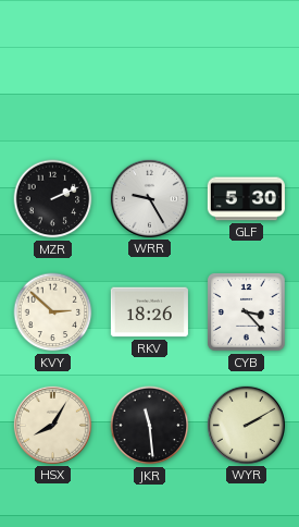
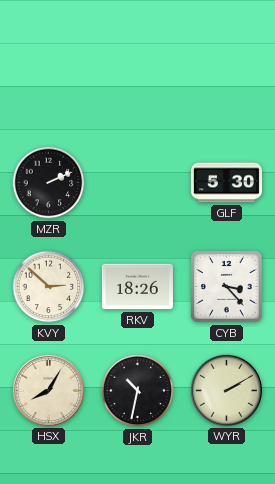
WRR: 9:25 -> none
JKR: 11:29 -> 10:32
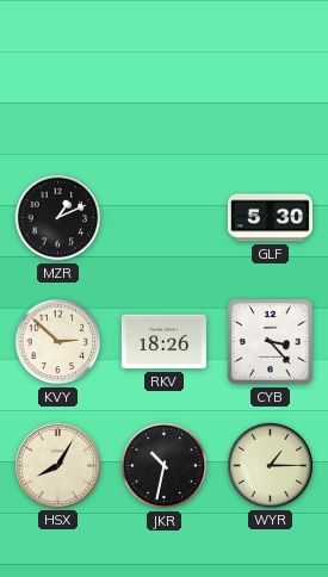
MZR: 2:11 -> 1:11
WYR: 2:10 -> 1:15
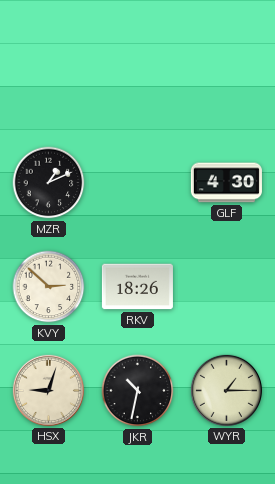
GLF: 5:30 -> 4:30
CYB: 3:23 -> none
HSX: 8:05 -> 9:03
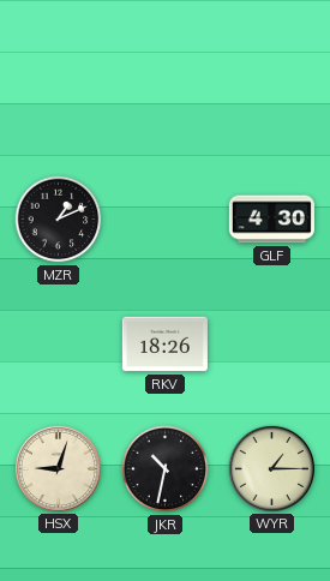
KVY: 2:52 -> none
